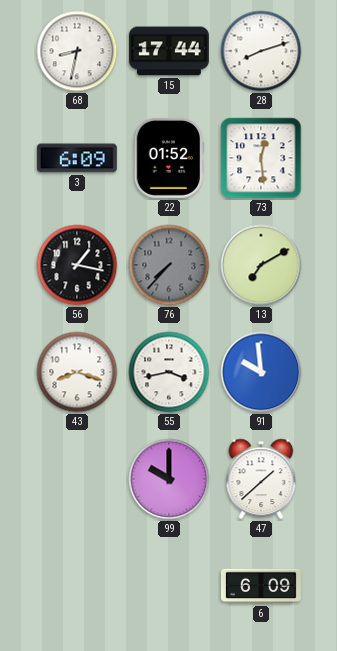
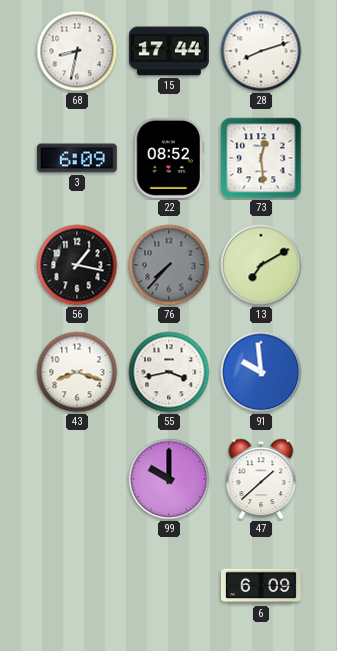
22: 01:52 -> 08:52
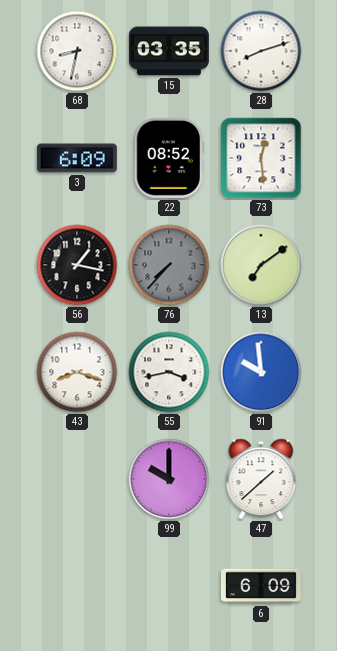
15: 17:44 -> 03:35
13: 7:10 -> 7:09
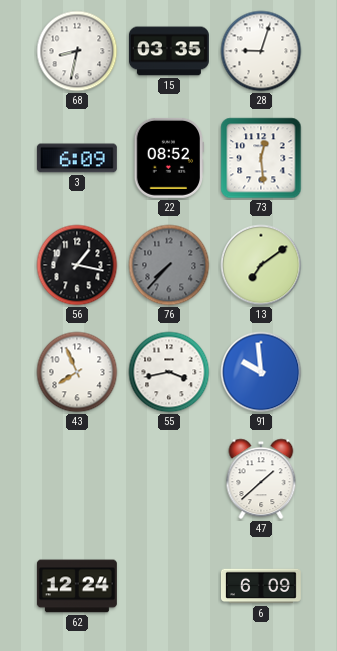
28: 8:12 -> 9:03
43: 8:18 -> 7:56
99: 10:00 -> none
62: none -> 12:24
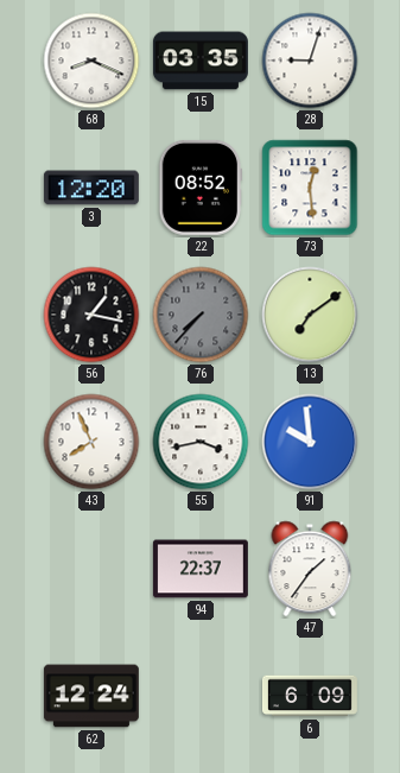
68: 8:32 -> 8:19
3: 6:09 -> 12:20
94: none -> 22:37
47: 1:38 -> 1:36
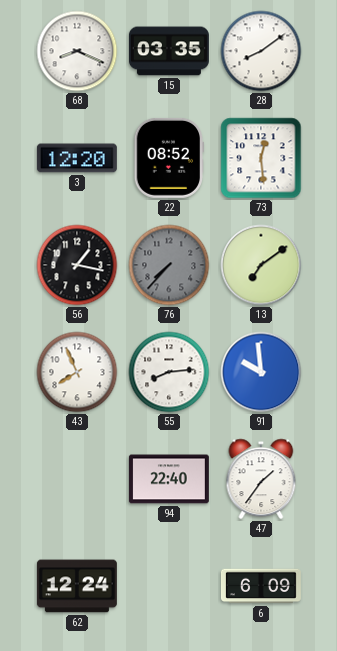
28: 9:03 -> 8:09
55: 3:43 -> 8:14
94: 22:37 -> 22:40
